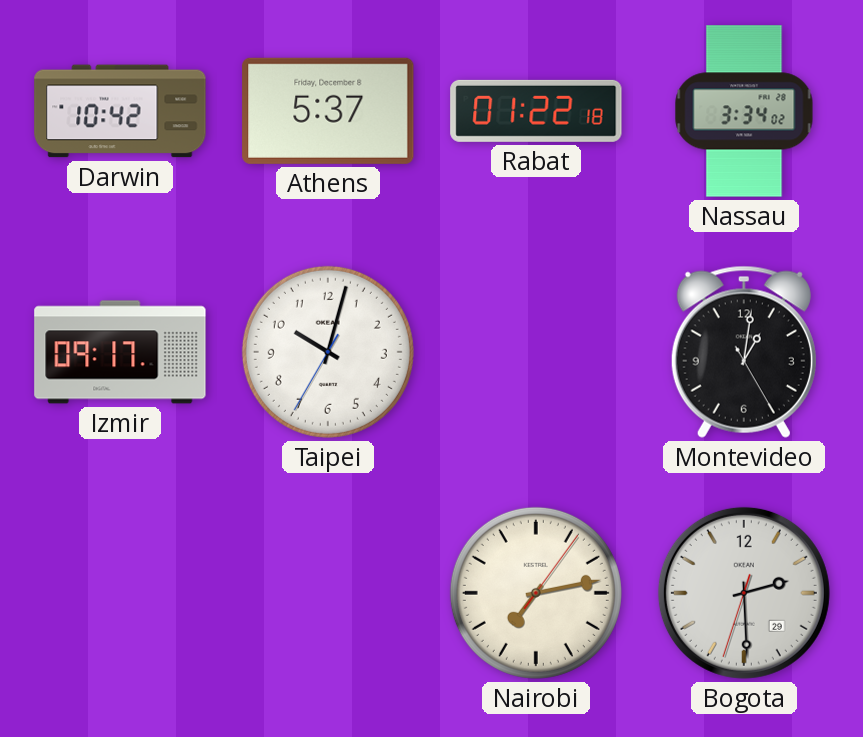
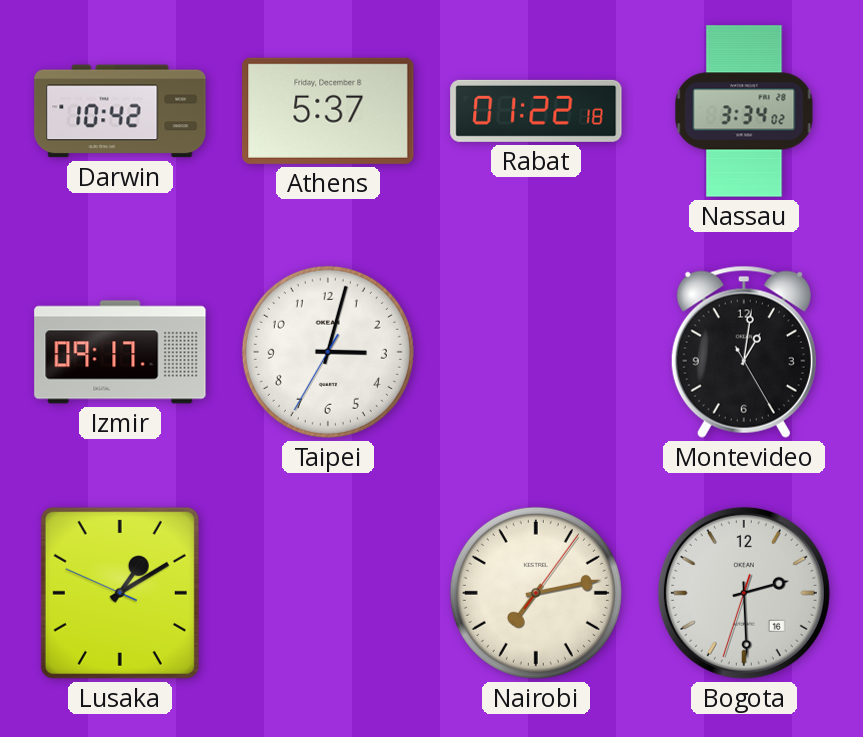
Taipei: 10:02 -> 3:02
Lusaka: none -> 1:09
Bogota date: 29 -> 16
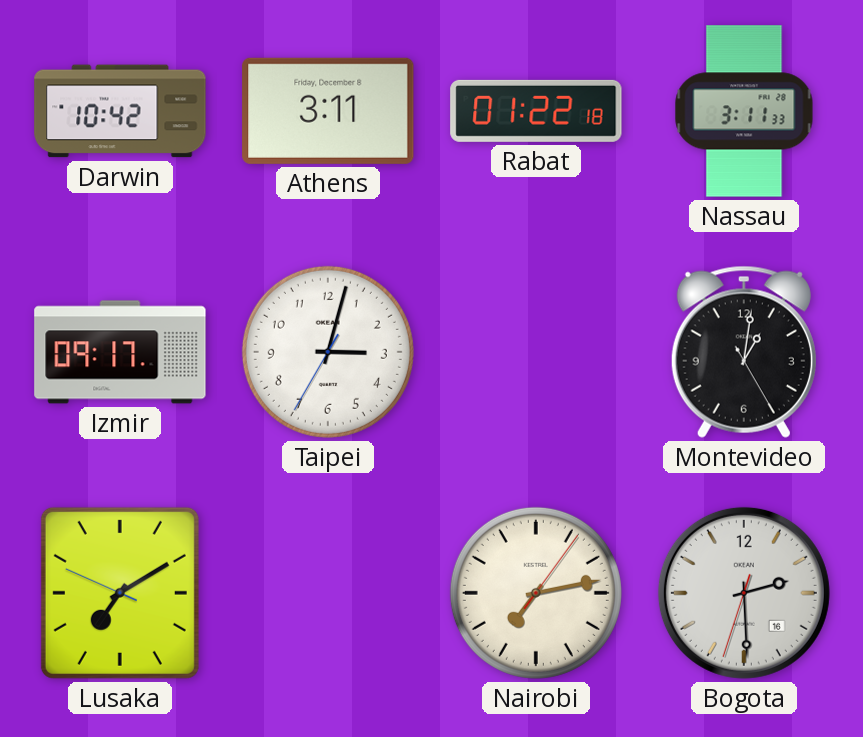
Athens: 5:37 -> 3:11
Nassau: 3:34 -> 3:11
Lusaka: 1:09 -> 7:09
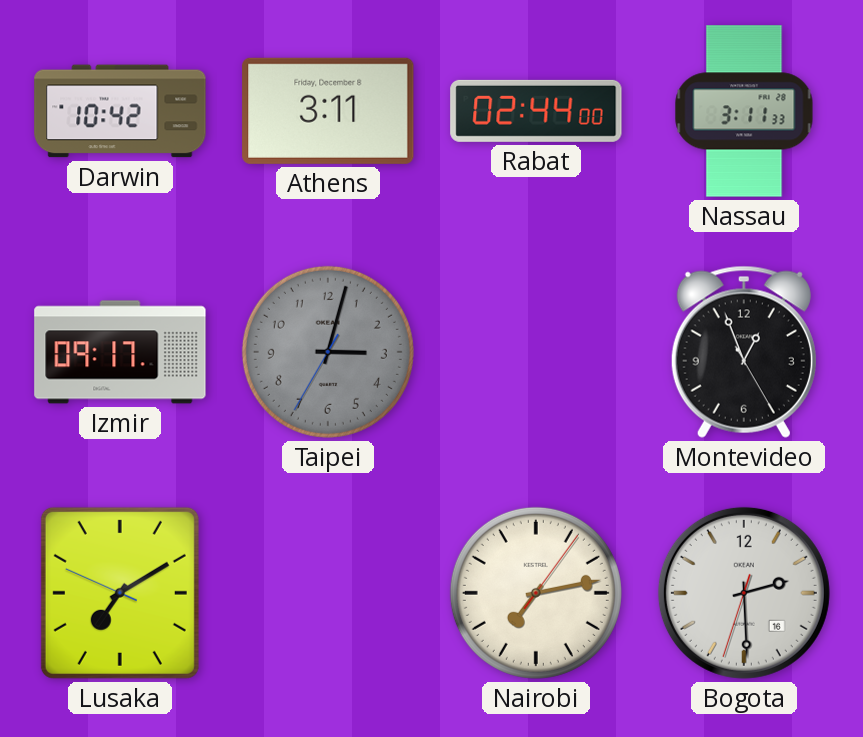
Rabat: 01:22 -> 02:44
Taipei dial: white -> grey
Montevideo: 1:01 -> 12:56
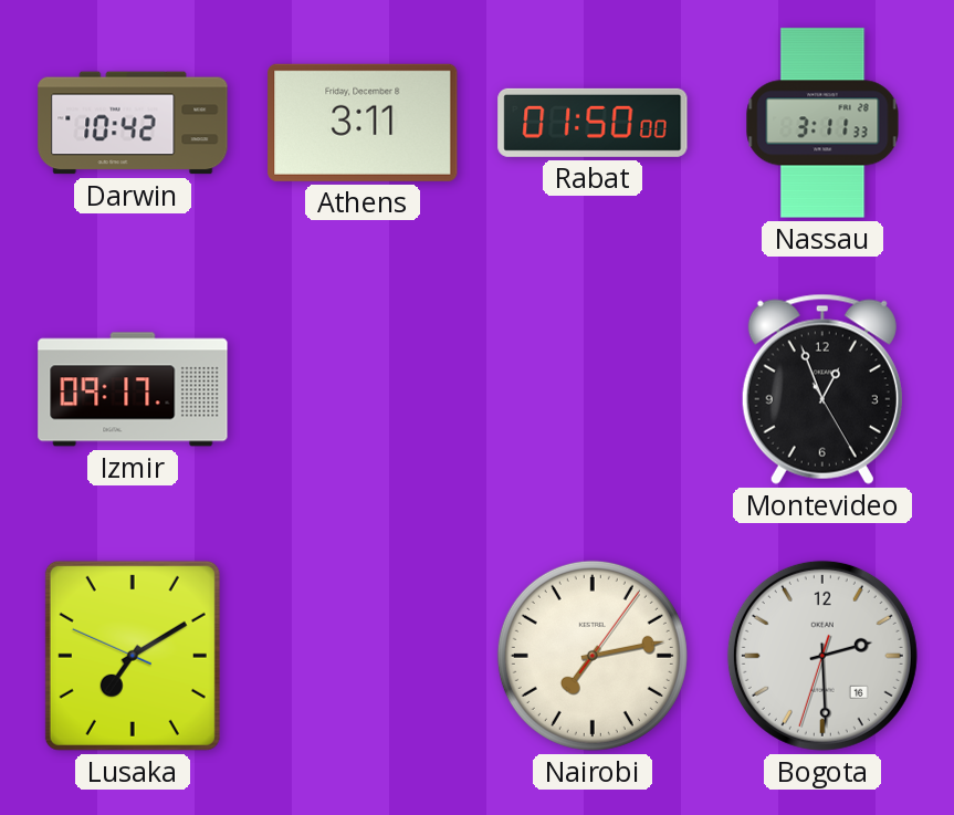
Rabat: 02:44 -> 01:50
Taipei: 3:02 -> none
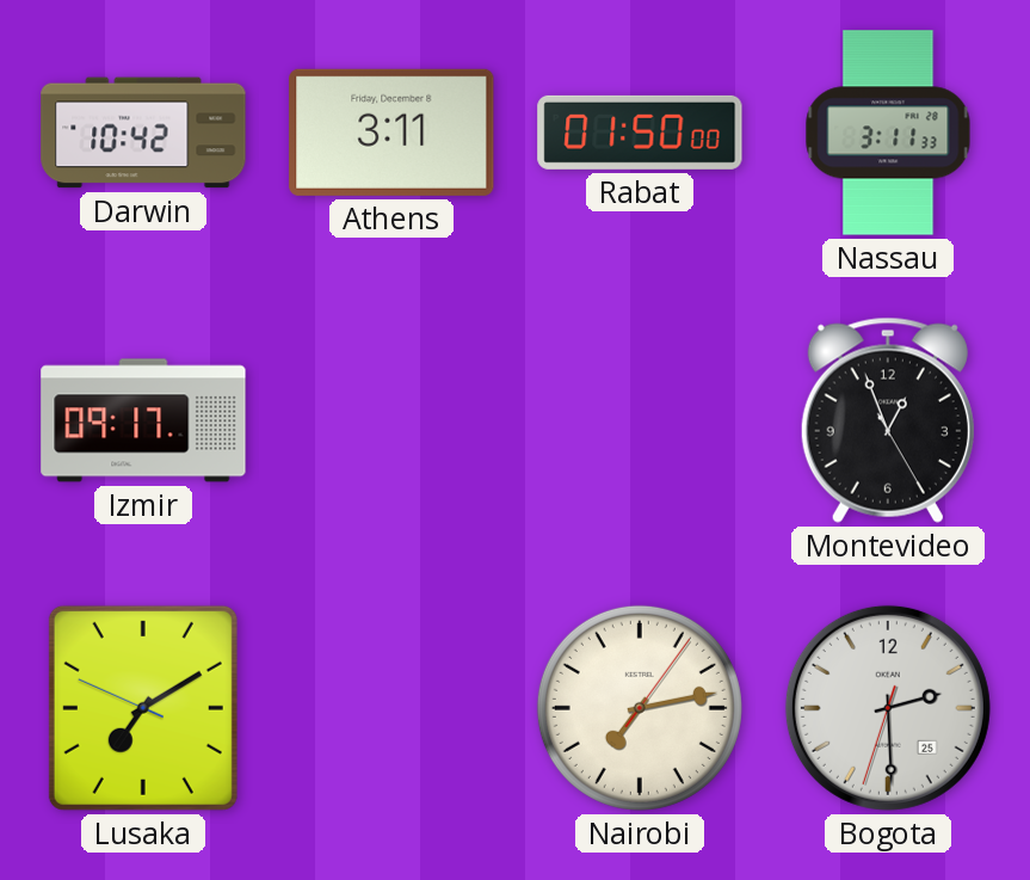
Bogota date: 16 -> 25
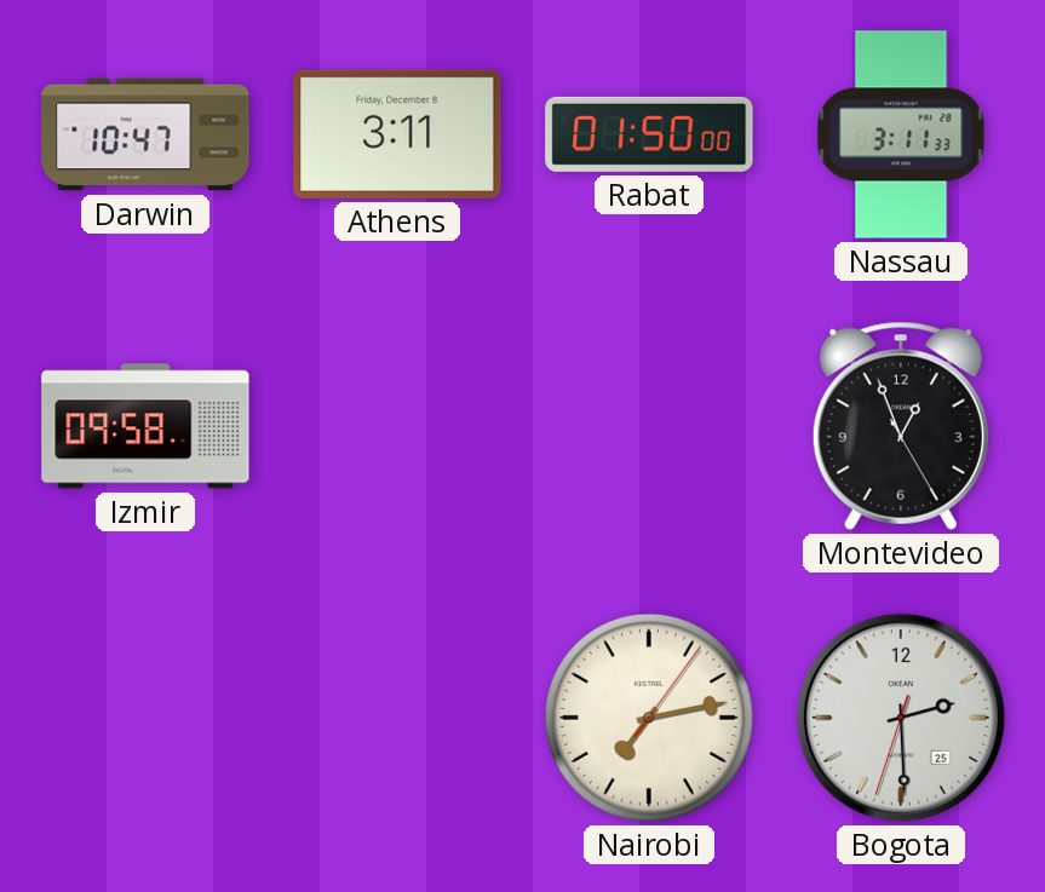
Darwin: 10:42 -> 10:47
Izmir: 09:17 -> 09:58
Lusaka: 7:09 -> none
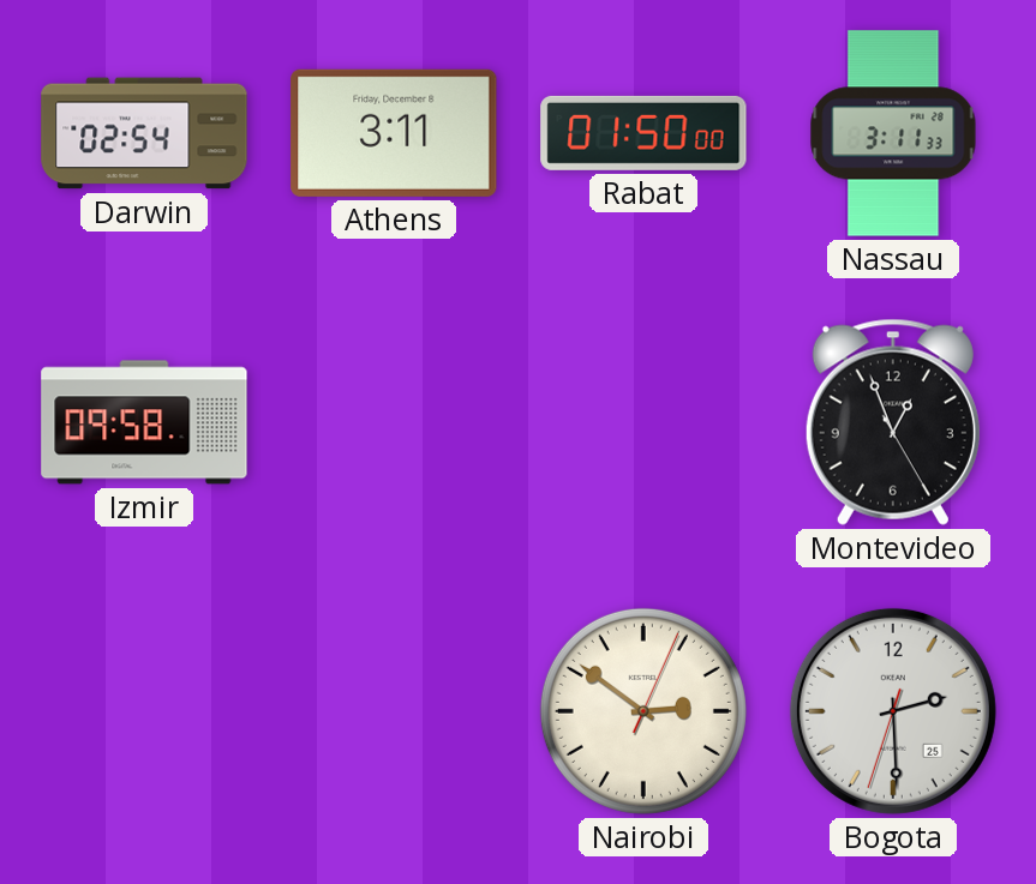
Darwin: 10:47 -> 02:54
Nairobi: 7:13 -> 2:51
